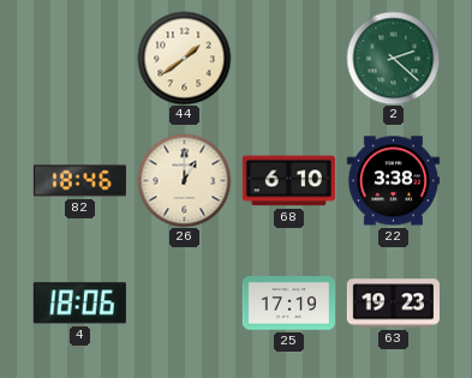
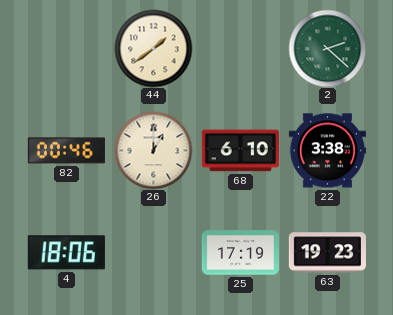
82: 18:46 -> 00:46
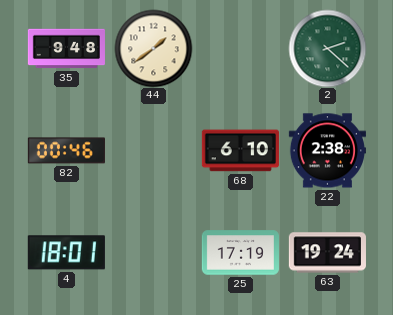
35: none -> 9:48
26: 1:00 -> none
22: 3:38 -> 2:38
4: 18:06 -> 18:01
63: 19:23 -> 19:24
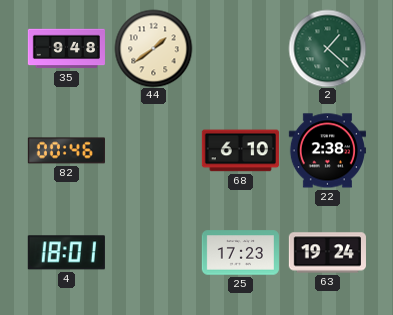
2: 2:22 -> 1:22
25: 17:19 -> 17:23
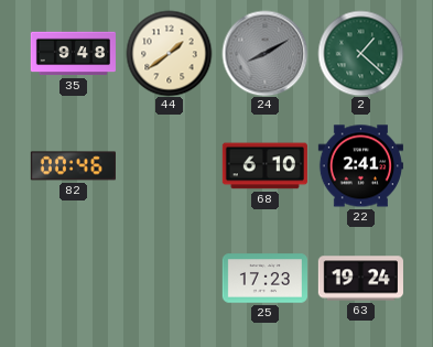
24: none -> 8:10
22: 2:38 -> 2:41
4: 18:01 -> none
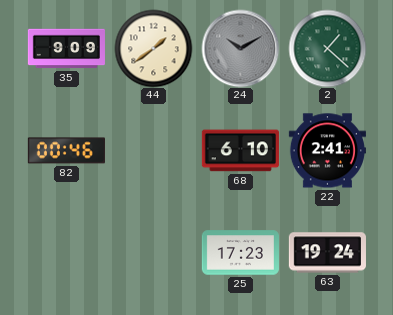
35: 9:48 -> 9:09
24: 8:10 -> 10:10
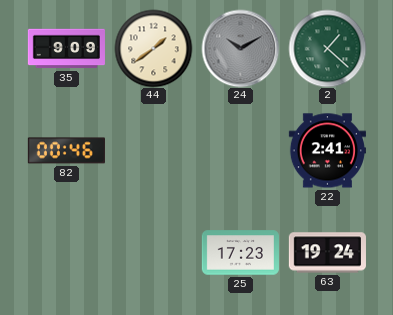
68: 6:10 -> none
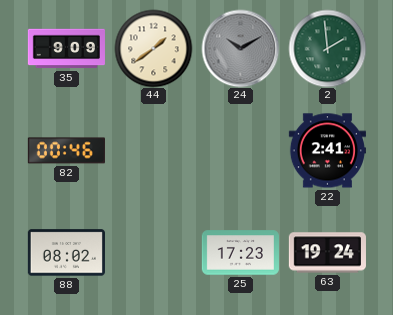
2: 1:22 -> 1:59
88: none -> 08:02
